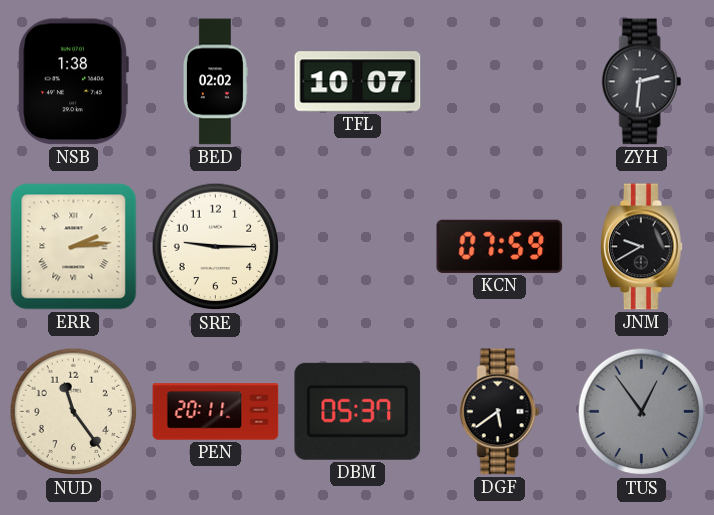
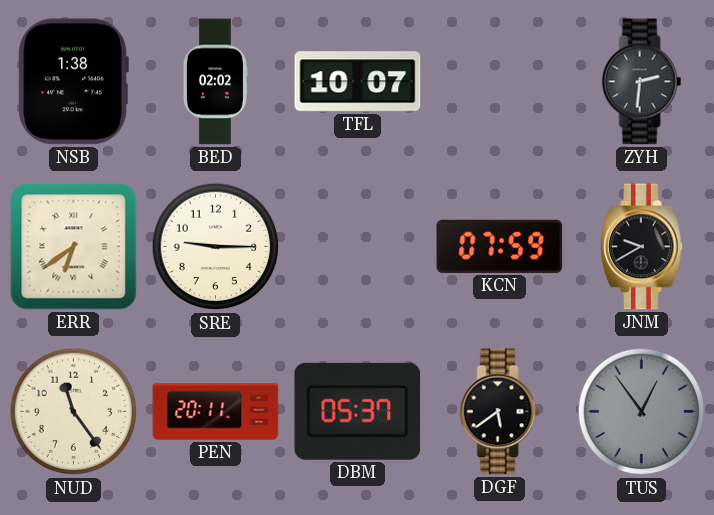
ERR: 2:14 -> 6:39
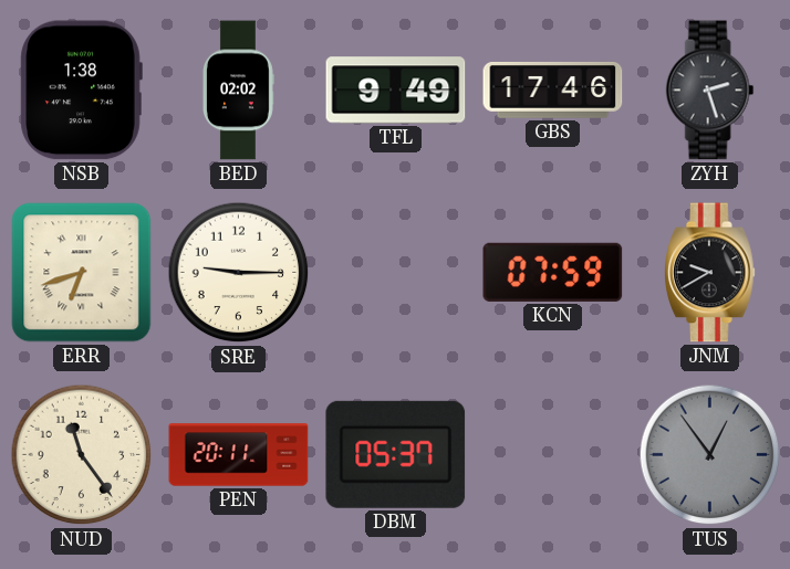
TFL: 10:07 -> 9:49
GBS: none -> 17:46
ZYH: 2:31 -> 2:27
ERR: 6:39 -> 6:42
DGF: 5:39 -> none
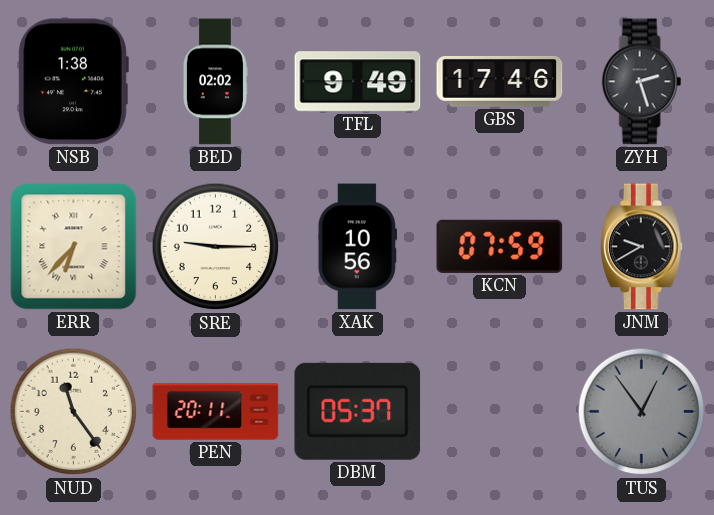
ERR: 6:42 -> 6:37
XAK: none -> 10:56
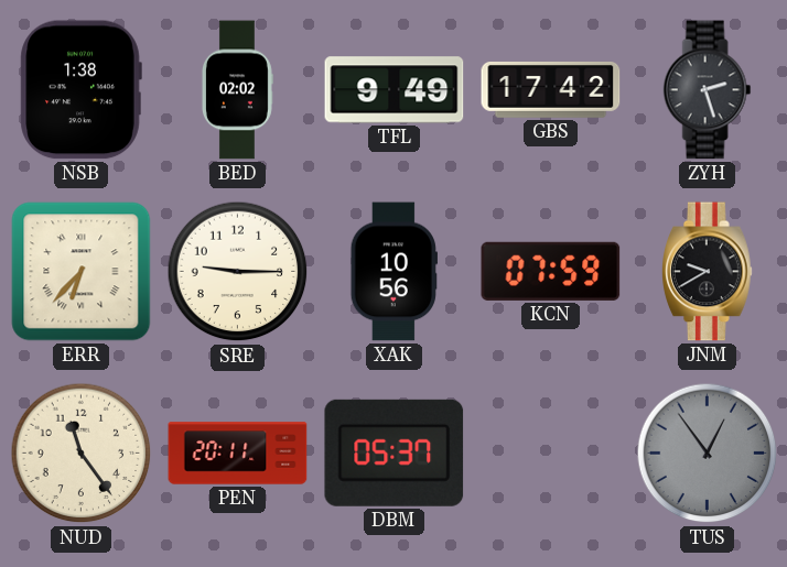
GBS: 17:46 -> 17:42
